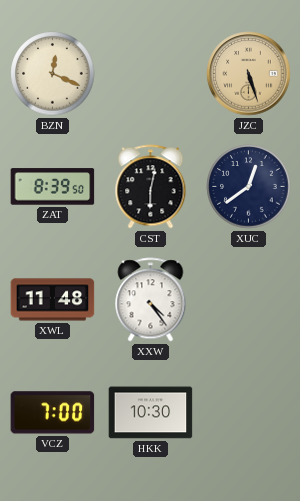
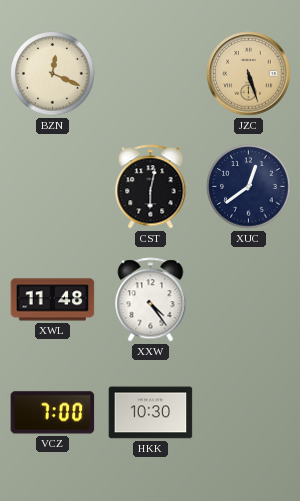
ZAT: 8:39 -> none
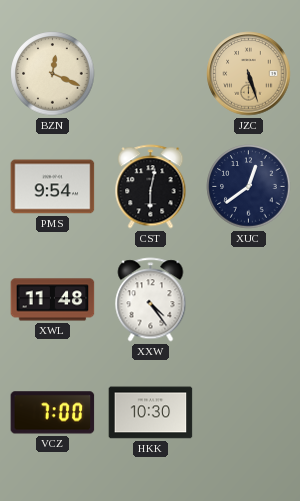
PMS: none -> 9:54
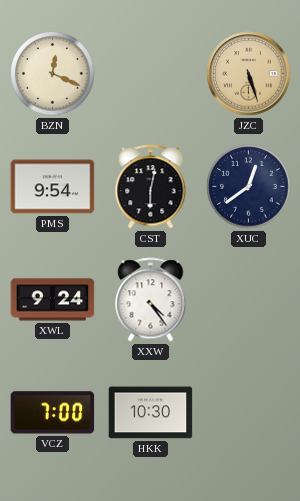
XWL: 11:48 -> 9:24
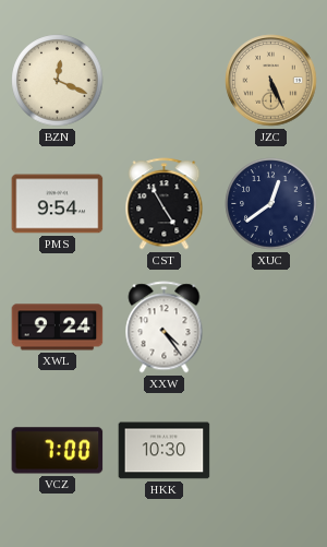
JZC: 5:27 -> 5:26
CST: 6:02 -> 4:55
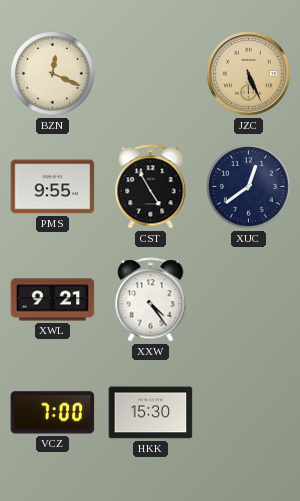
PMS: 9:54 -> 9:55
XWL: 9:24 -> 9:21
HKK: 10:30 -> 15:30
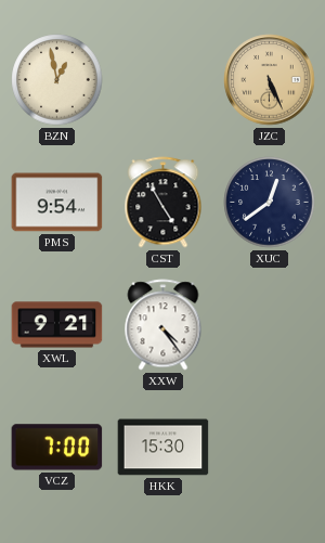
BZN: 12:19 -> 12:58
PMS: 9:55 -> 9:54
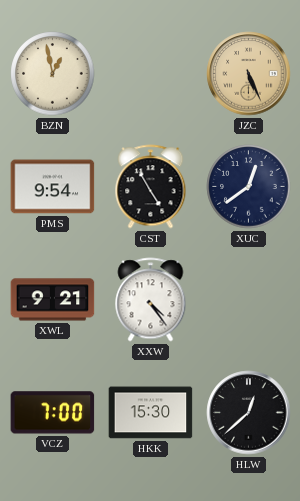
HLW: none -> 12:38
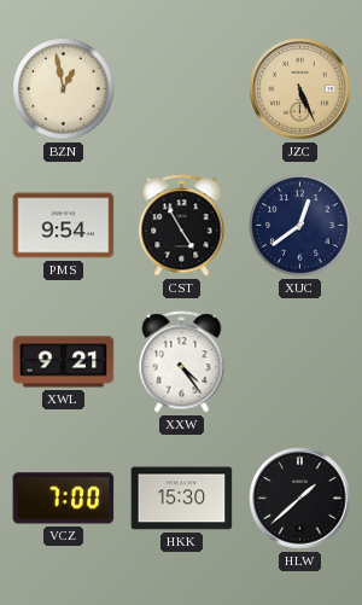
HLW: 12:38 -> 1:38
